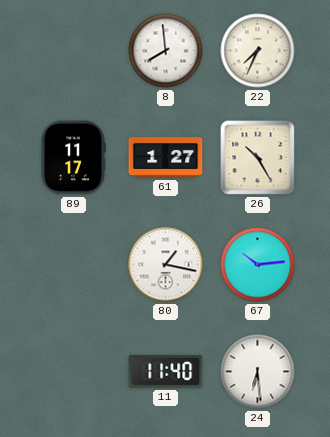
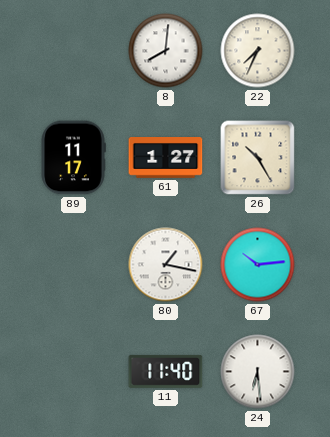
8: 7:59 -> 8:01
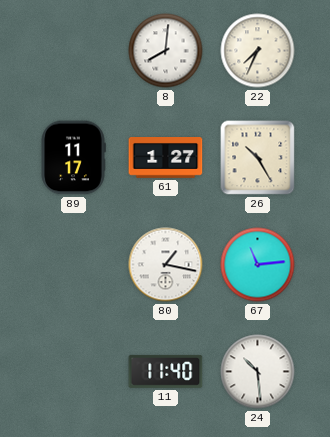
67: 10:14 -> 11:14
24: 6:29 -> 10:29
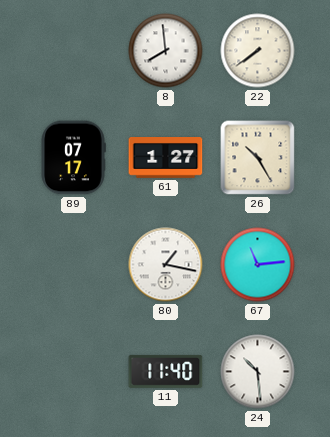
8: 8:01 -> 7:59
22: 7:34 -> 7:39
89: 11:17 -> 07:17
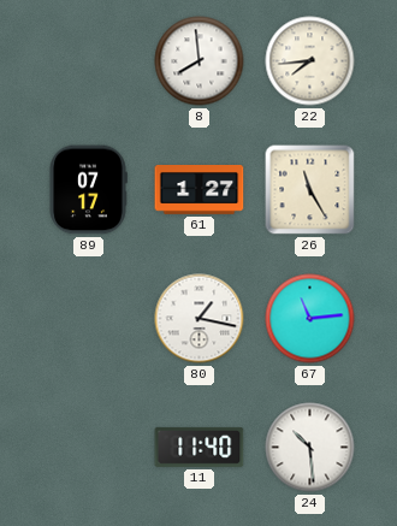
22: 7:39 -> 7:44
26: 10:25 -> 11:25
